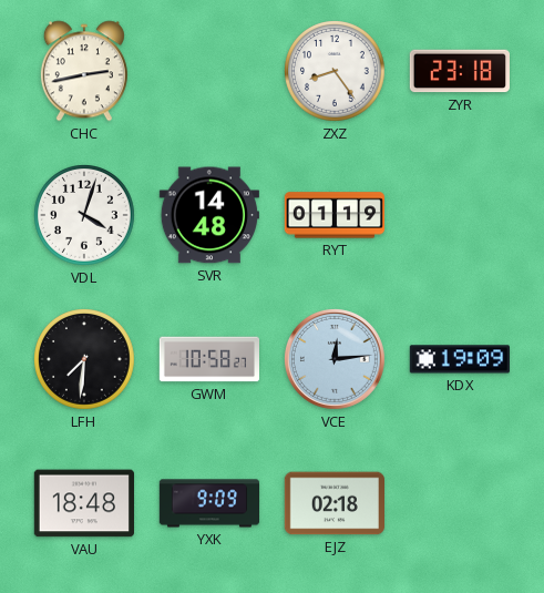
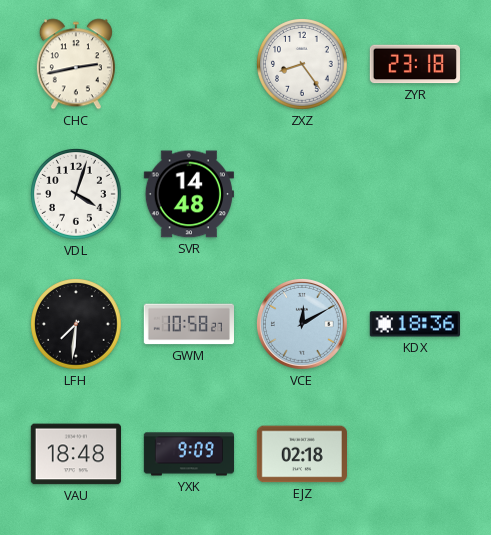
RYT: 01:19 -> none
VCE: 12:14 -> 12:10
KDX: 19:09 -> 18:36
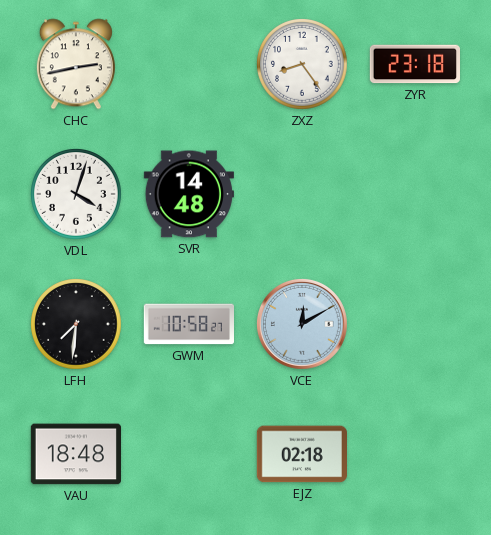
KDX: 18:36 -> none
YXK: 9:09 -> none
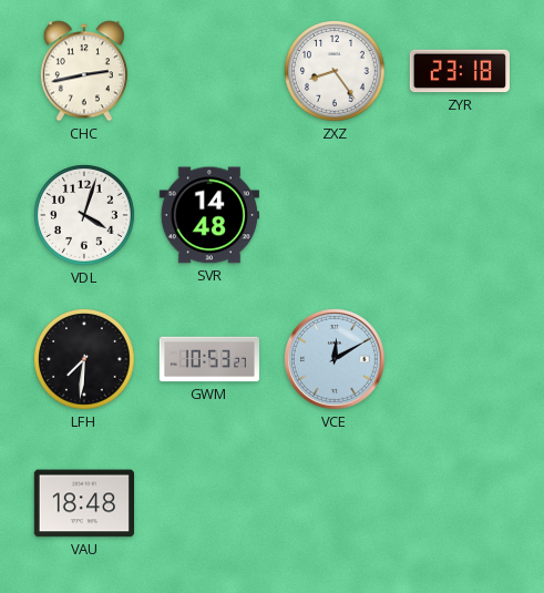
GWM: 10:58 -> 10:53
EJZ: 02:18 -> none
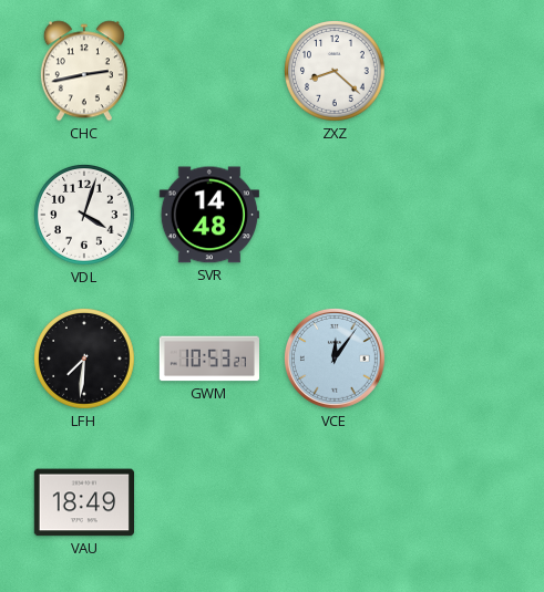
ZXZ: 8:24 -> 8:22
ZYR: 23:18 -> none
VCE: 12:10 -> 12:06
VAU: 18:48 -> 18:49
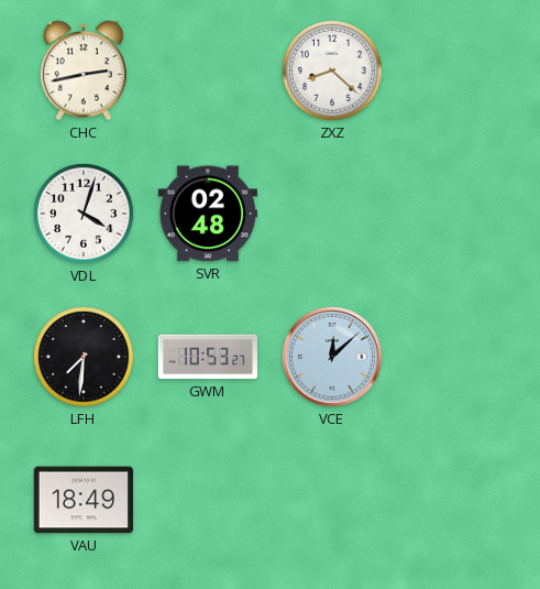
SVR: 14:48 -> 02:48
VCE: 12:06 -> 12:08
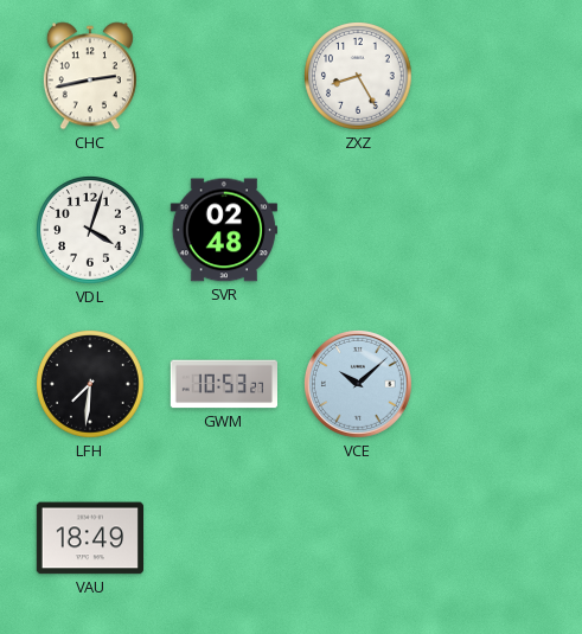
ZXZ: 8:22 -> 8:25
VCE: 12:08 -> 10:08
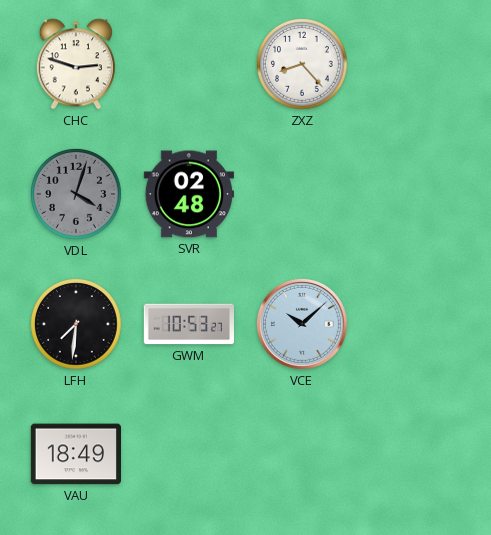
CHC: 2:43 -> 2:48
ZXZ: 8:25 -> 8:23
VDL dial: white -> grey
